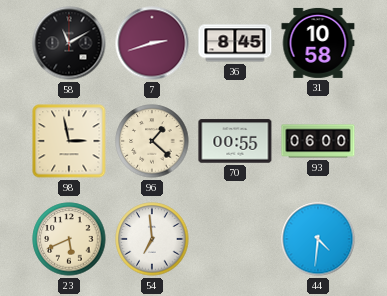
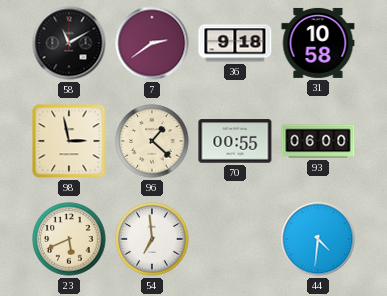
7: 2:42 -> 2:39
36: 8:45 -> 9:18
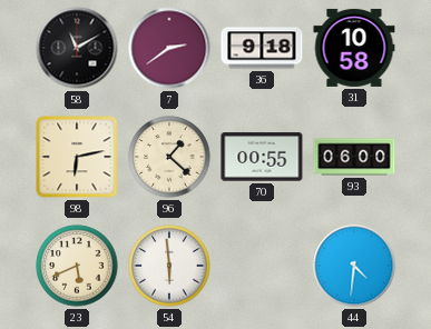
98: 2:58 -> 6:13
54: 6:59 -> 5:59
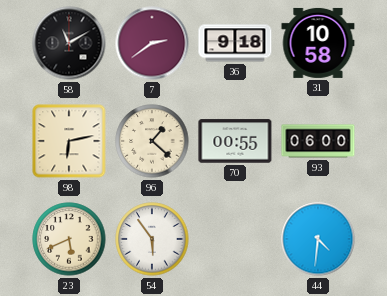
54: 5:59 -> 5:54
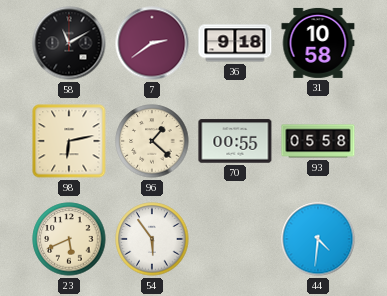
93: 06:00 -> 05:58
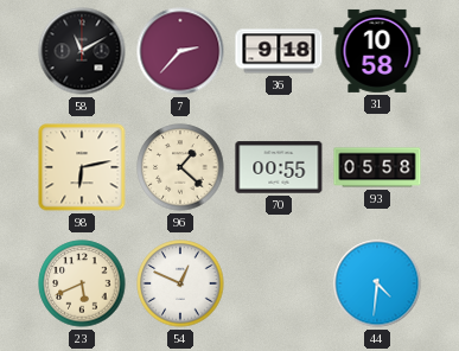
7: 2:39 -> 2:37
54: 5:54 -> 12:49
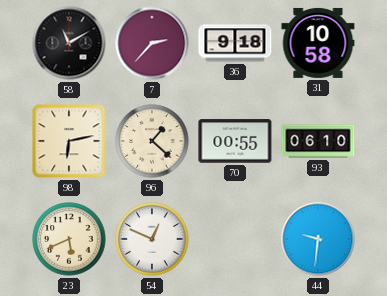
93: 05:58 -> 06:10
44: 4:31 -> 9:31
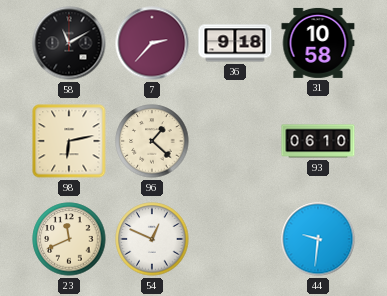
70: 00:55 -> none
23: 5:41 -> 11:41
